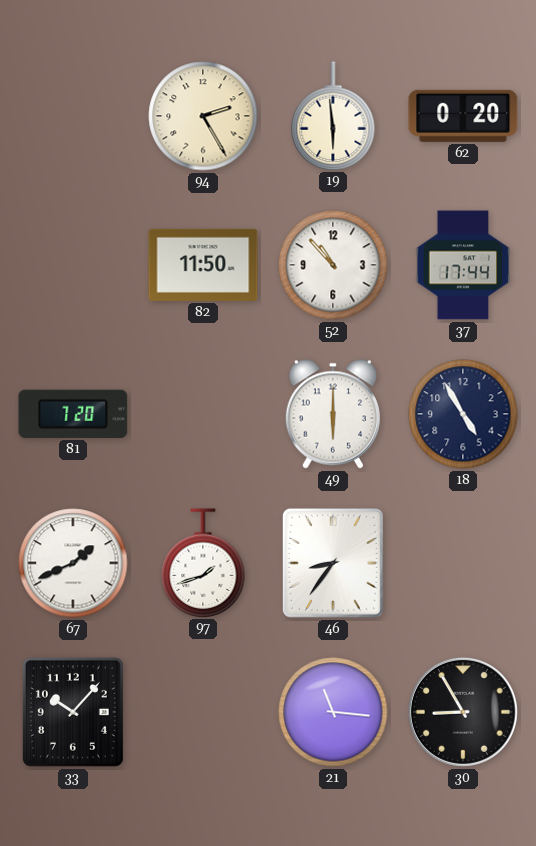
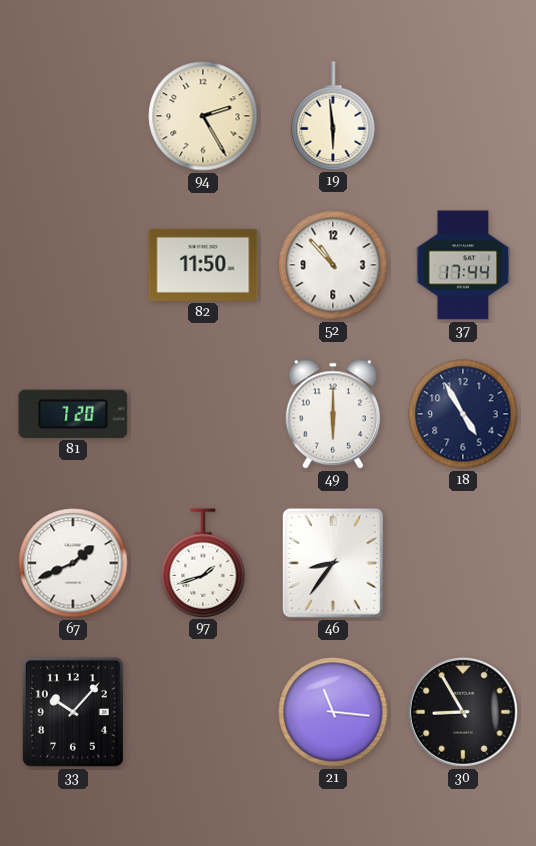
62: 0:20 -> none
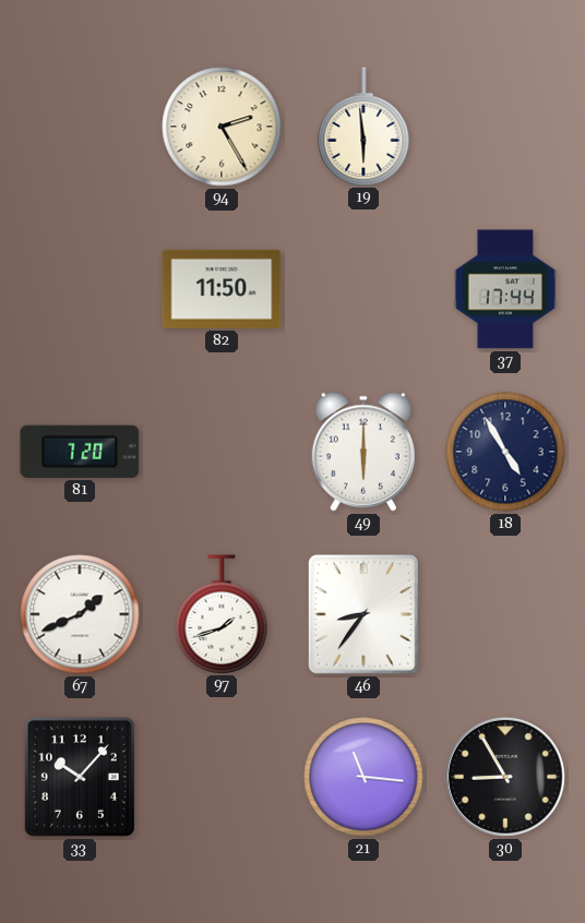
52: 10:53 -> none
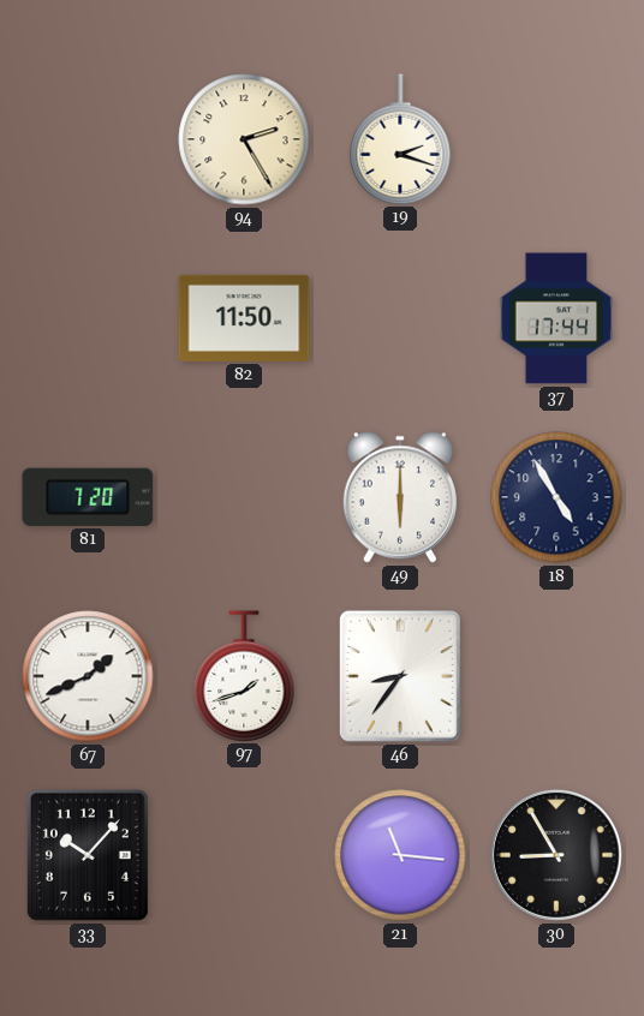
19: 5:59 -> 2:18
